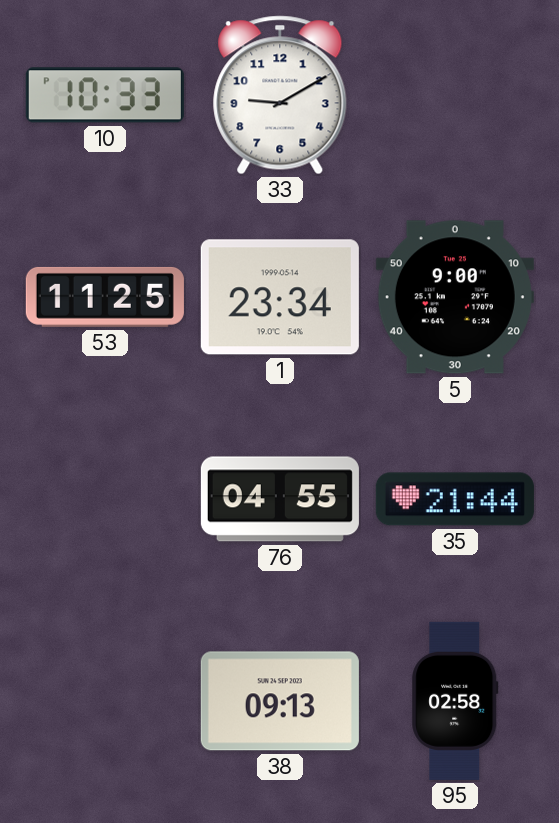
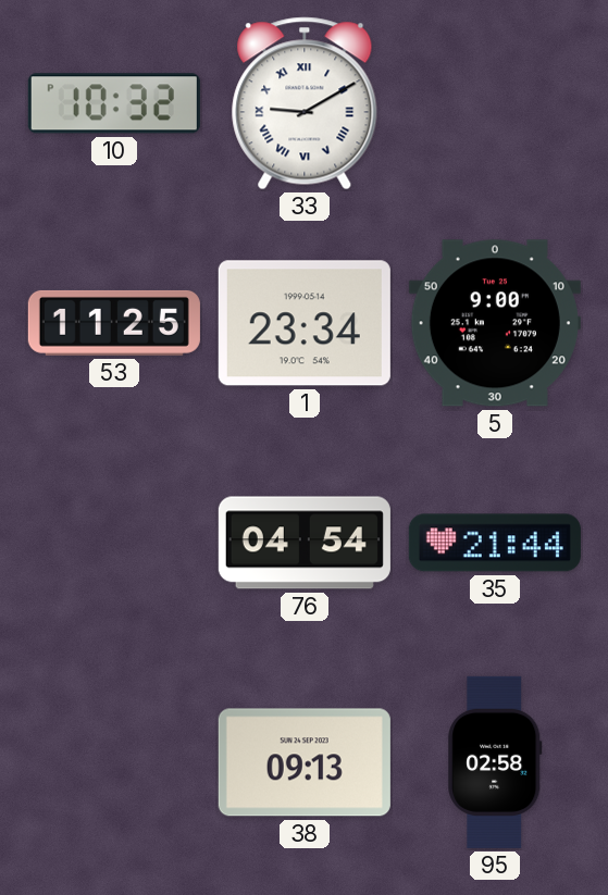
10: 10:33 -> 10:32
33 numerals: Arabic -> Roman
76: 04:55 -> 04:54
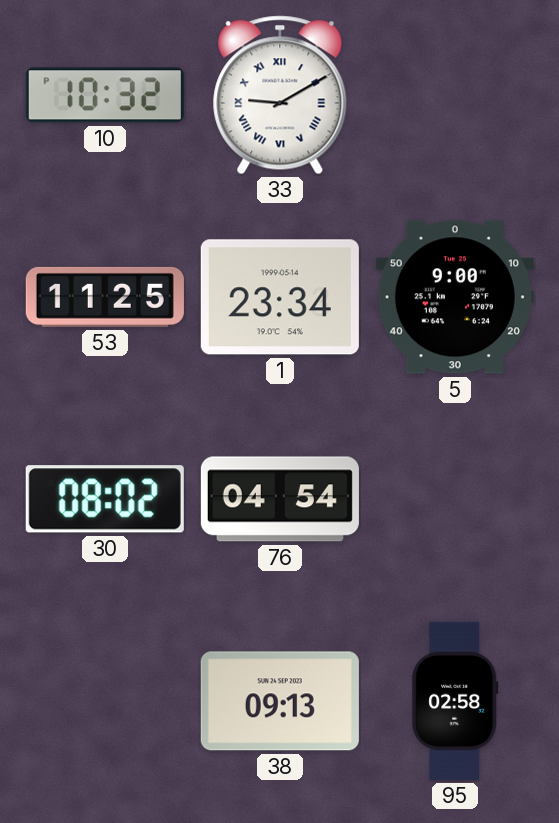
30: none -> 08:02
35: 21:44 -> none
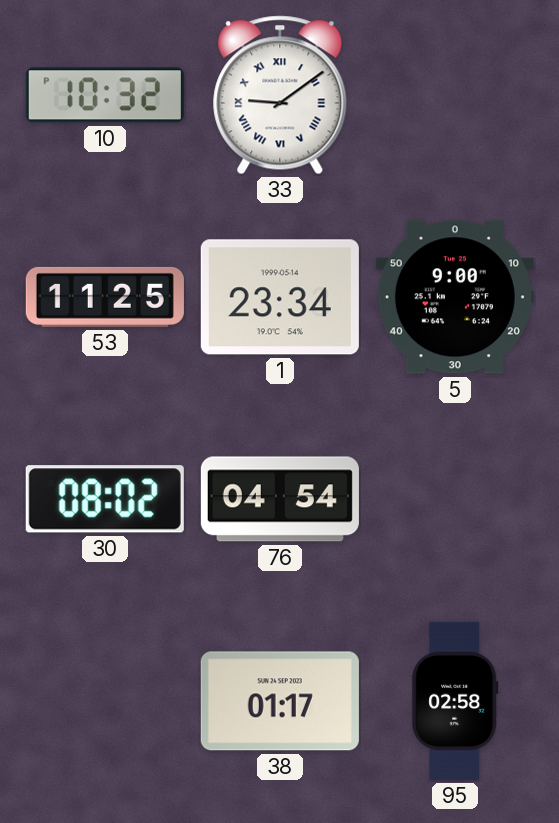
33: 9:10 -> 9:09
38: 09:13 -> 01:17
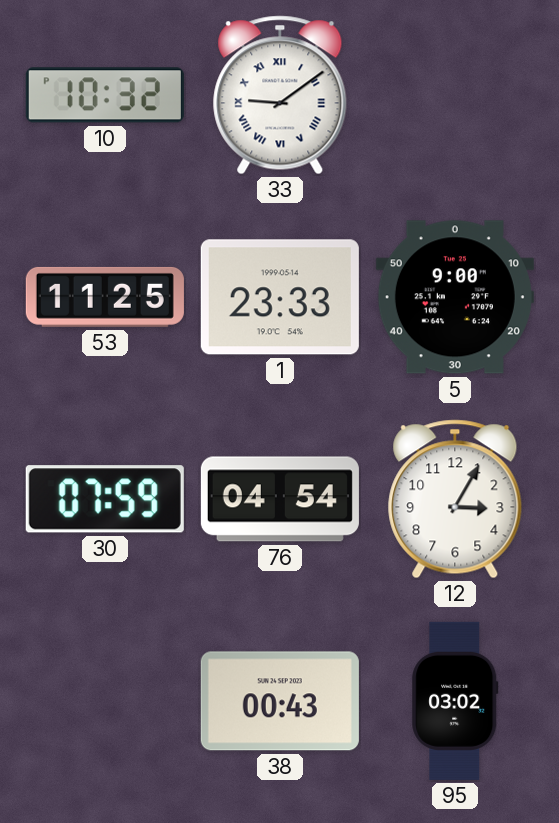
1: 23:34 -> 23:33
30: 08:02 -> 07:59
12: none -> 3:05
38: 01:17 -> 00:43
95: 02:58 -> 03:02
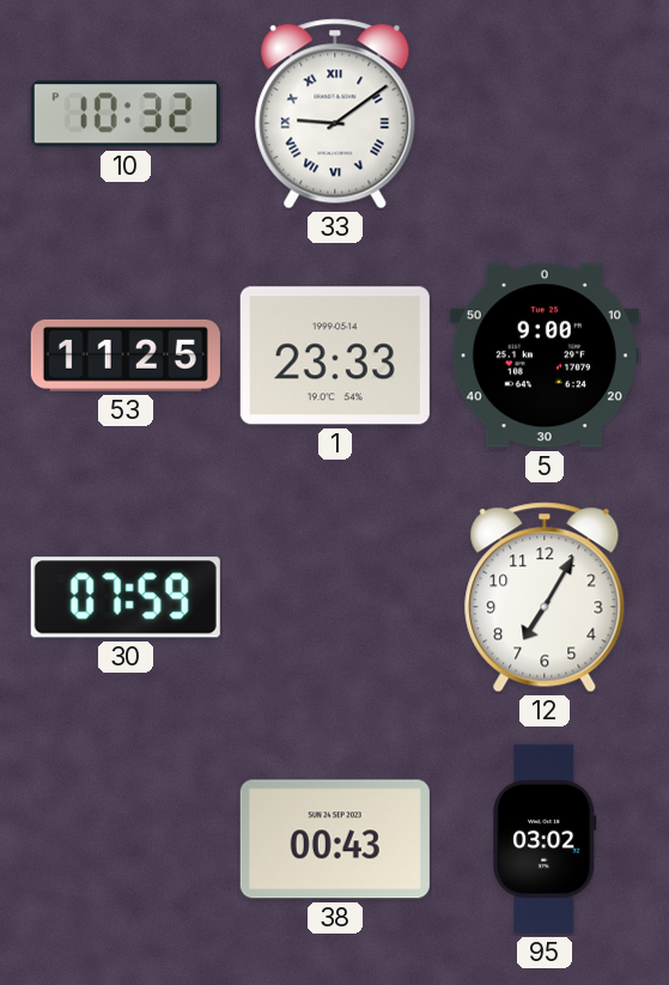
76: 04:54 -> none
12: 3:05 -> 7:05
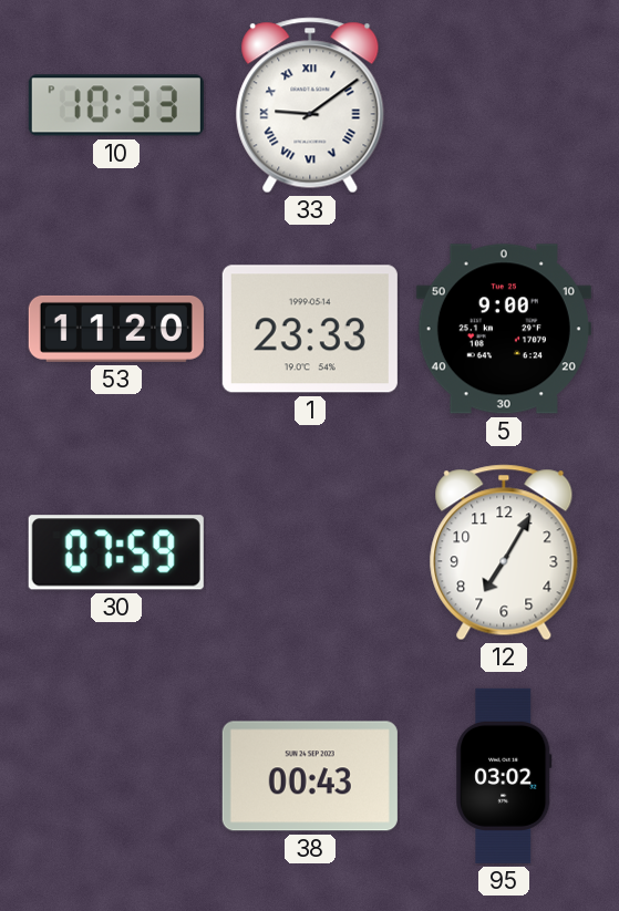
10: 10:32 -> 10:33
53: 11:25 -> 11:20
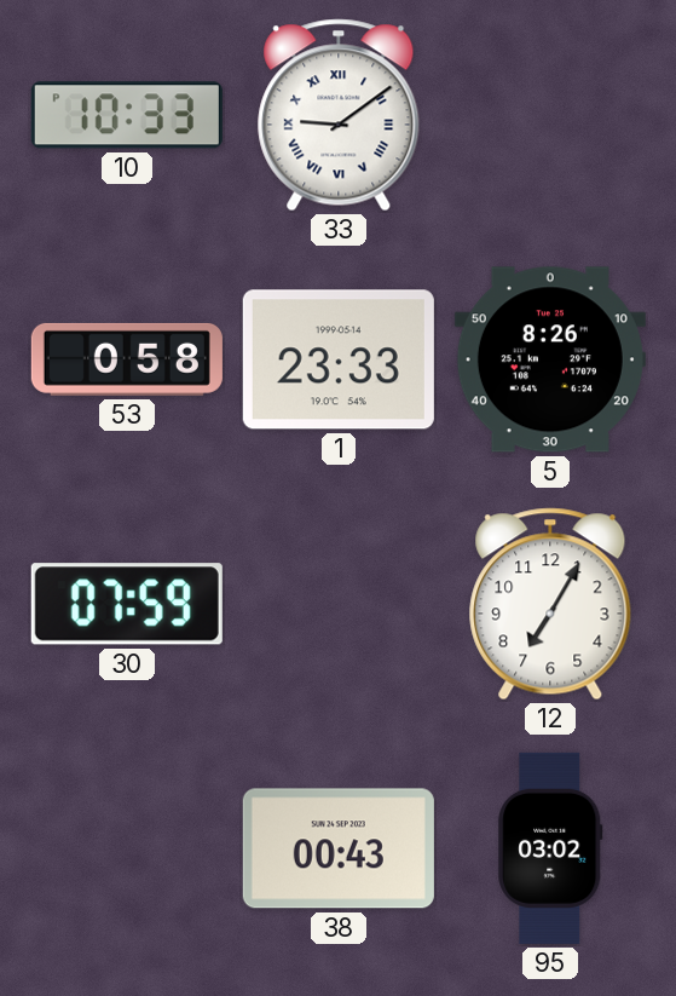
53: 11:20 -> 0:58
5: 9:00 -> 8:26
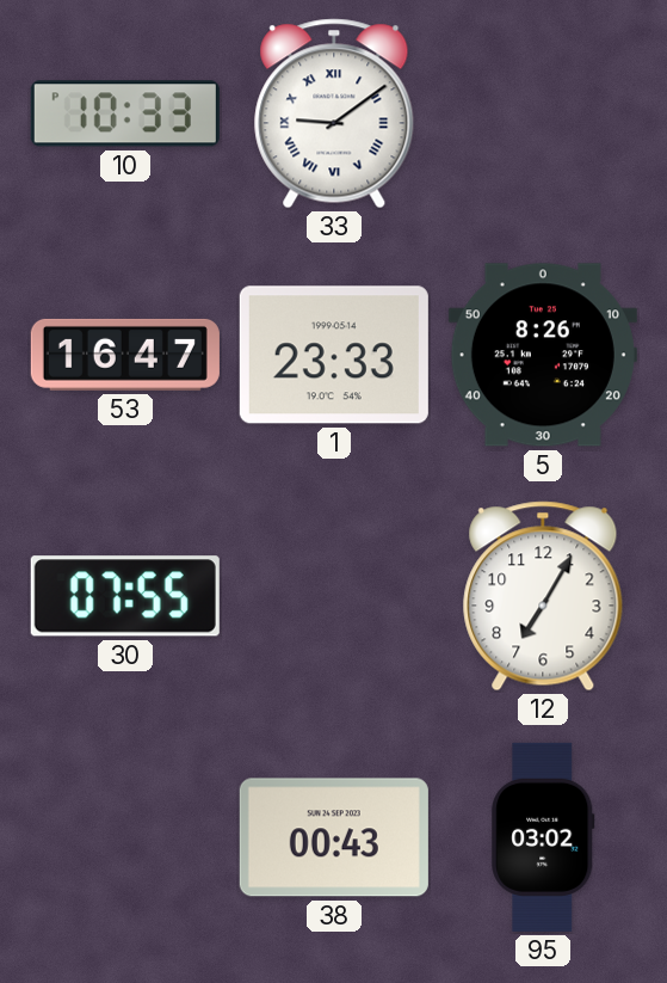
53: 0:58 -> 16:47
30: 07:59 -> 07:55
